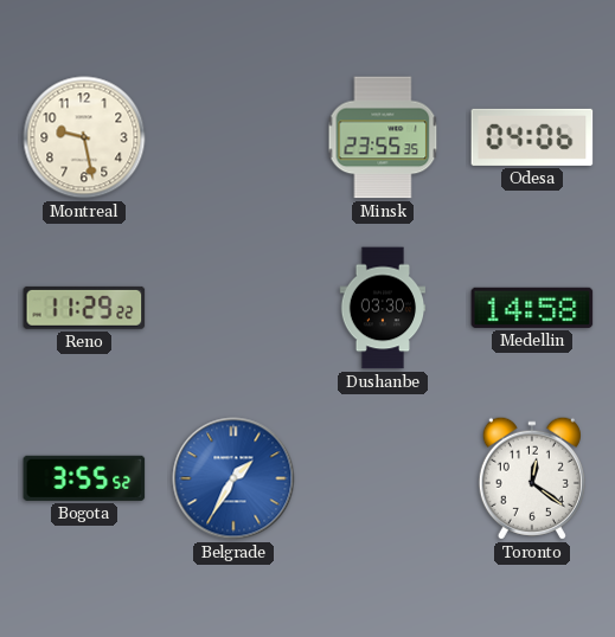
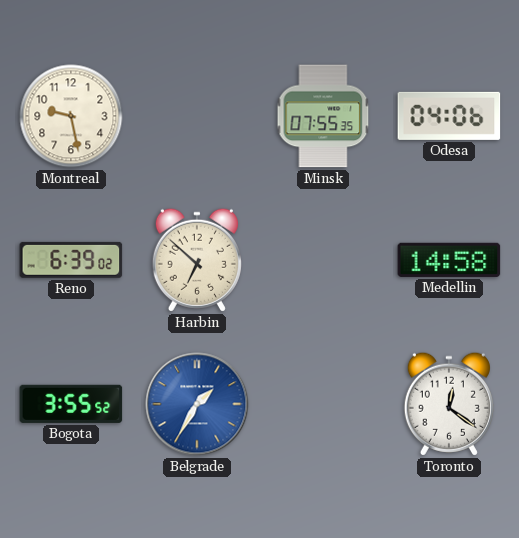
Minsk: 23:55 -> 07:55
Reno: 11:29 -> 6:39
Harbin: none -> 6:52
Dushanbe: 03:30 -> none
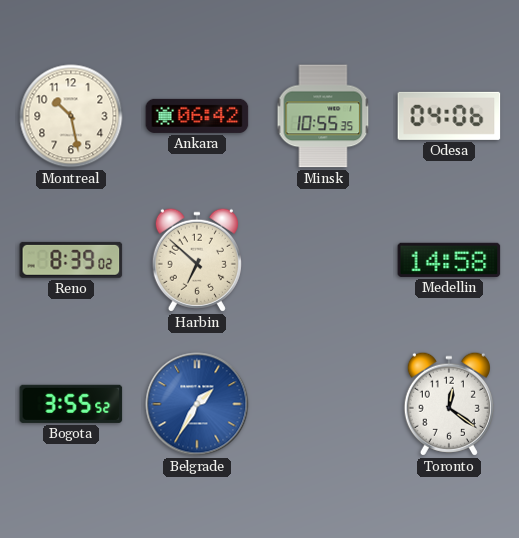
Montreal: 9:28 -> 10:28
Ankara: none -> 06:42
Minsk: 07:55 -> 10:55
Reno: 6:39 -> 8:39
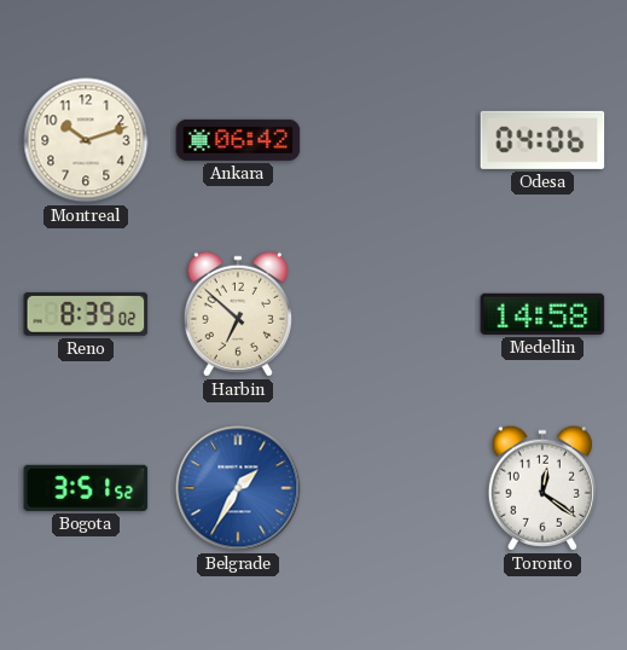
Montreal: 10:28 -> 10:12
Minsk: 10:55 -> none
Bogota: 3:55 -> 3:51
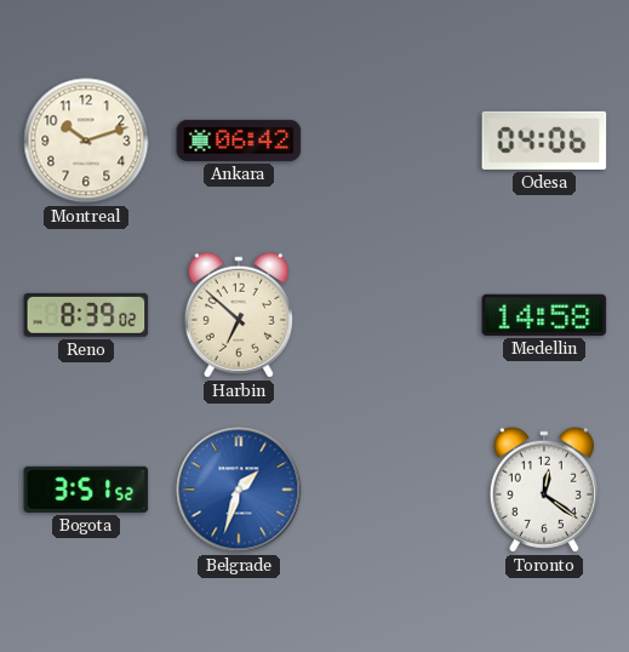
Belgrade: 1:35 -> 1:33
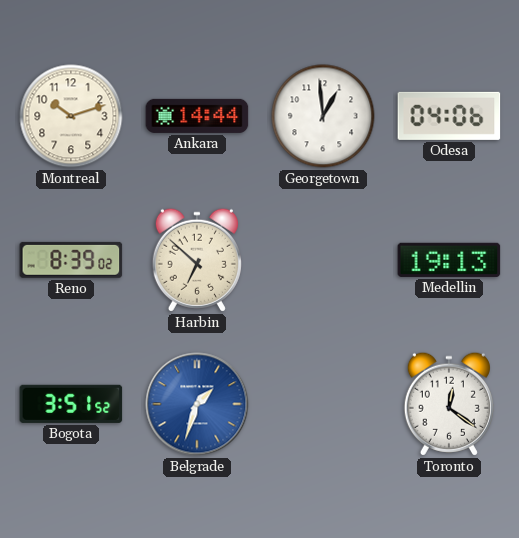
Ankara: 06:42 -> 14:44
Georgetown: none -> 12:59
Medellin: 14:58 -> 19:13
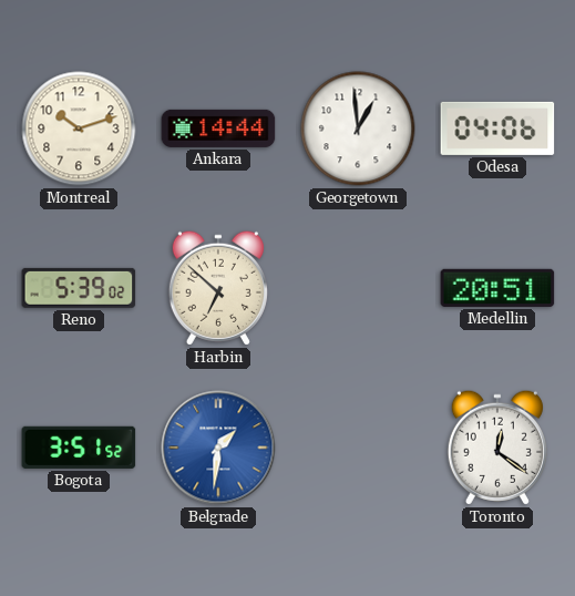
Reno: 8:39 -> 5:39
Medellin: 19:13 -> 20:51
Belgrade: 1:33 -> 1:31
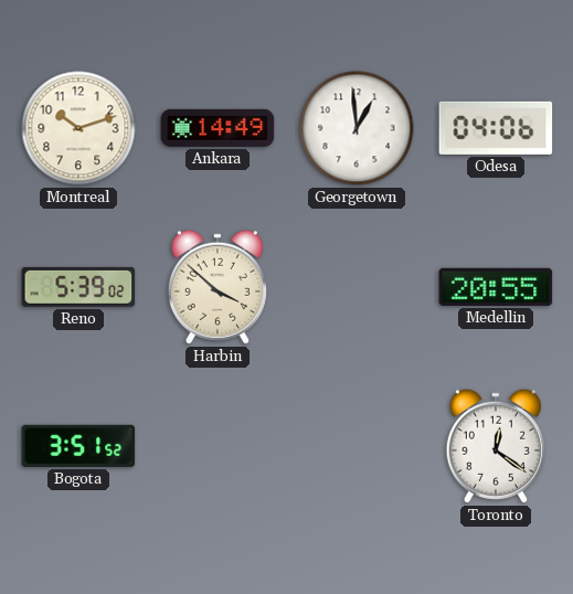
Ankara: 14:44 -> 14:49
Harbin: 6:52 -> 3:52
Medellin: 20:51 -> 20:55
Belgrade: 1:31 -> none
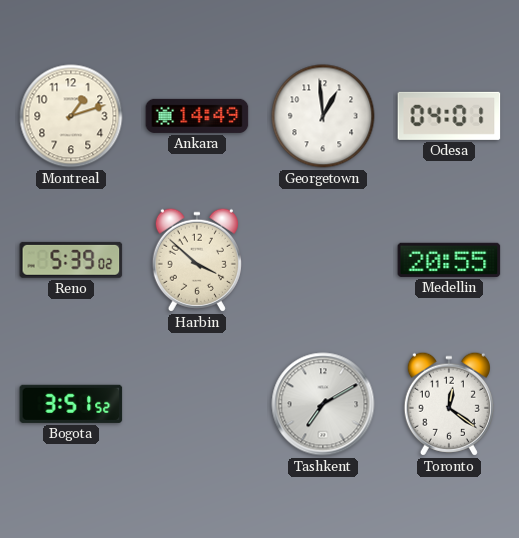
Montreal: 10:12 -> 1:12
Odesa: 04:06 -> 04:01
Tashkent: none -> 7:10
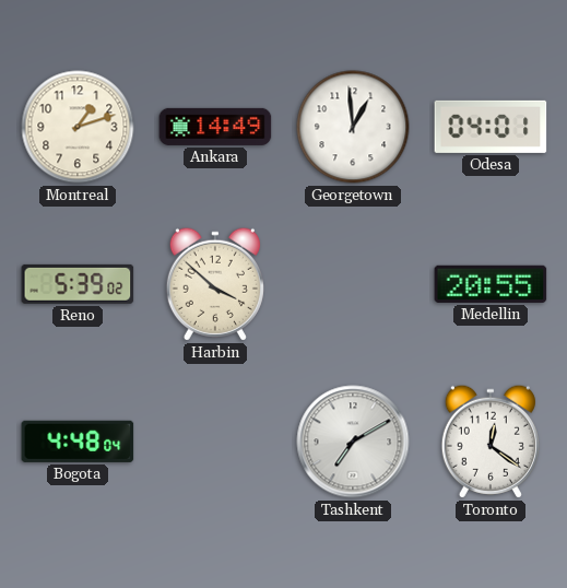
Bogota: 3:51 -> 4:48
